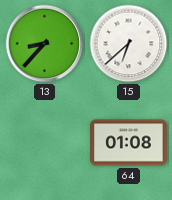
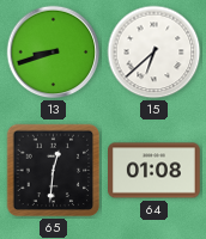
13: 8:37 -> 8:42
65: none -> 12:31
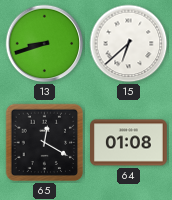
65: 12:31 -> 12:20
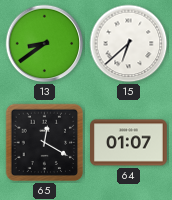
13: 8:42 -> 8:39
64: 01:08 -> 01:07
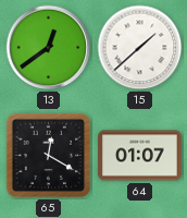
13: 8:39 -> 12:39
15: 6:38 -> 1:38
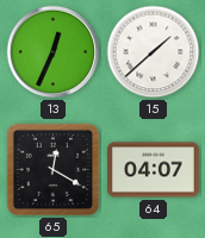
13: 12:39 -> 12:34
64: 01:07 -> 04:07
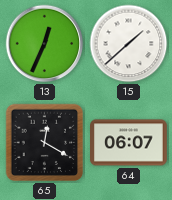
64: 04:07 -> 06:07
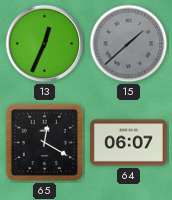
15 dial: white -> grey
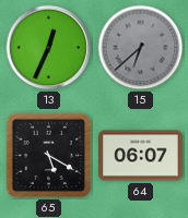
15: 1:38 -> 6:38
65: 12:20 -> 5:20
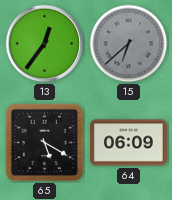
13: 12:34 -> 12:36
64: 06:07 -> 06:09
